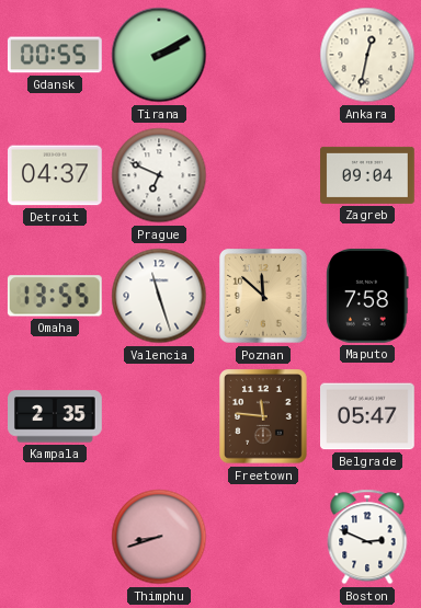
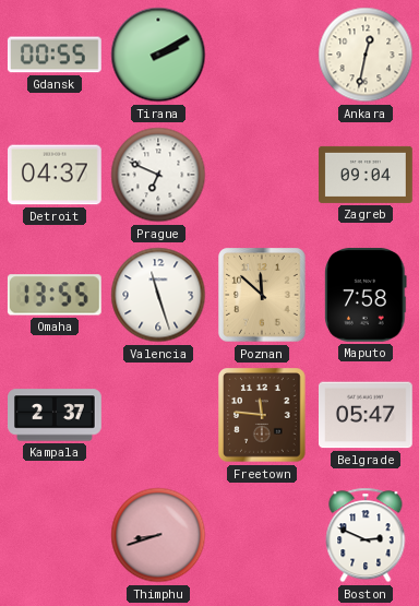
Kampala: 2:35 -> 2:37
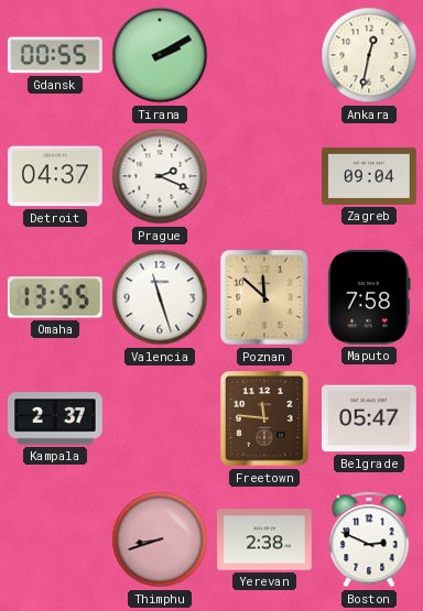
Prague: 6:49 -> 2:19
Yerevan: none -> 2:38
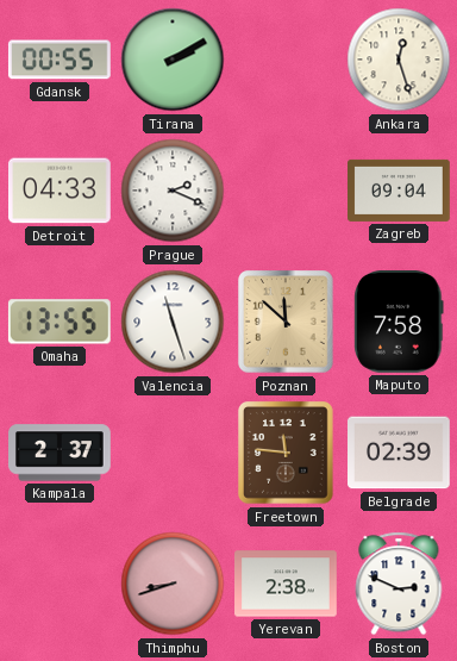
Ankara: 12:32 -> 12:27
Detroit: 04:37 -> 04:33
Belgrade: 05:47 -> 02:39
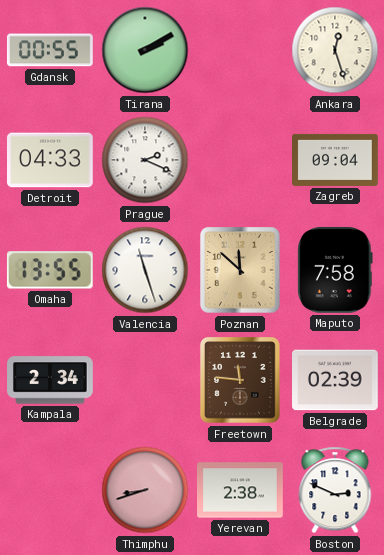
Kampala: 2:37 -> 2:34
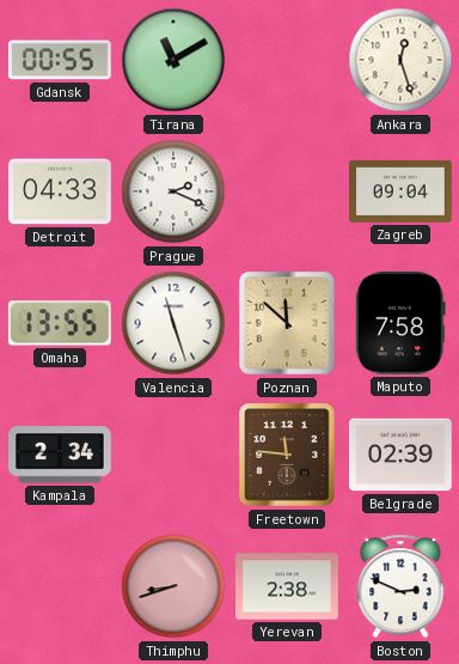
Tirana: 2:10 -> 11:10
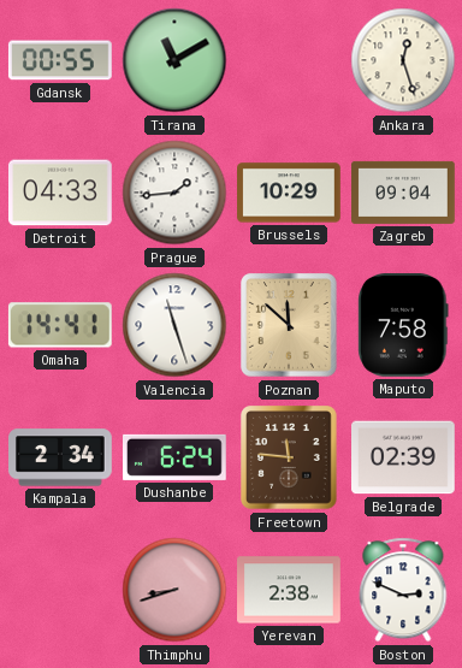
Prague: 2:19 -> 1:44
Brussels: none -> 10:29
Omaha: 13:55 -> 14:41
Dushanbe: none -> 6:24
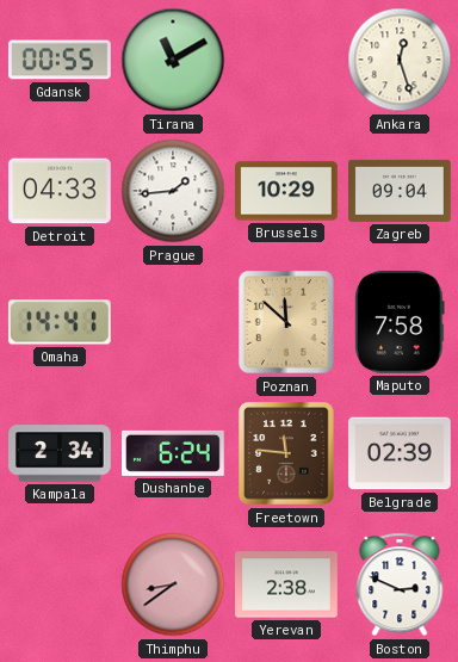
Valencia: 11:27 -> none
Thimphu: 8:42 -> 8:39
